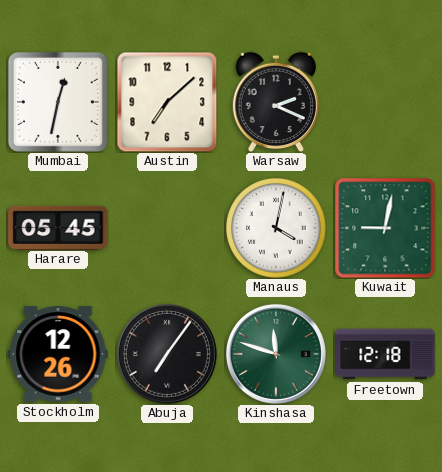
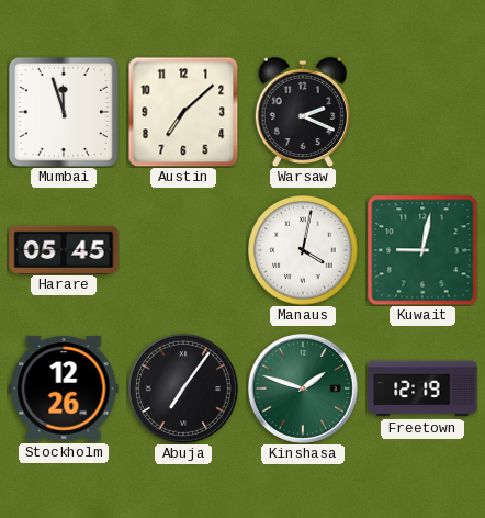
Mumbai: 12:32 -> 11:57
Kinshasa: 11:48 -> 1:48
Freetown: 12:18 -> 12:19
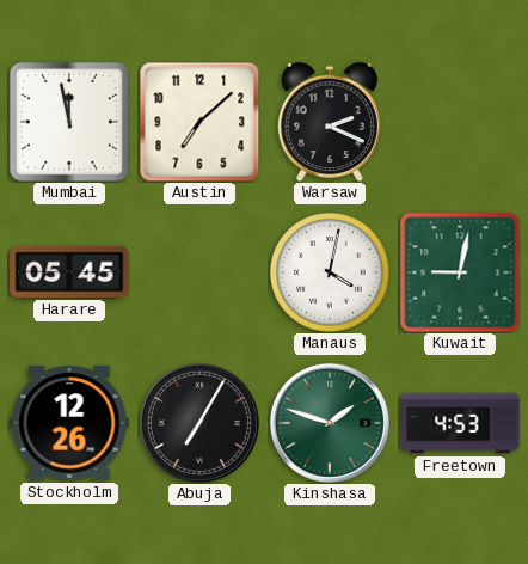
Mumbai: 11:57 -> 11:58
Abuja: 7:06 -> 7:05
Freetown: 12:19 -> 4:53
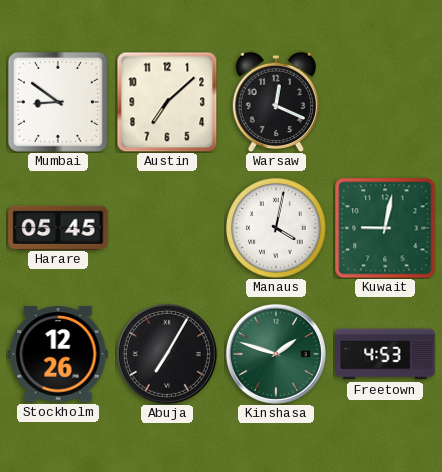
Mumbai: 11:58 -> 8:51
Warsaw: 2:19 -> 12:19
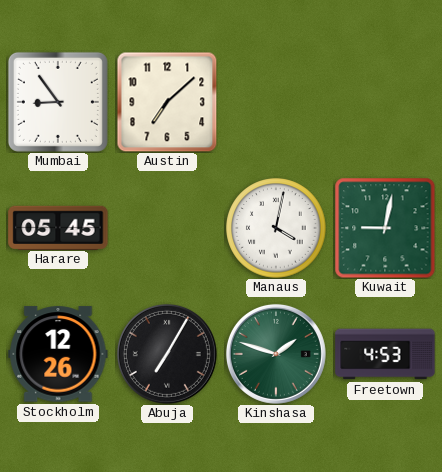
Mumbai: 8:51 -> 8:54
Warsaw: 12:19 -> none
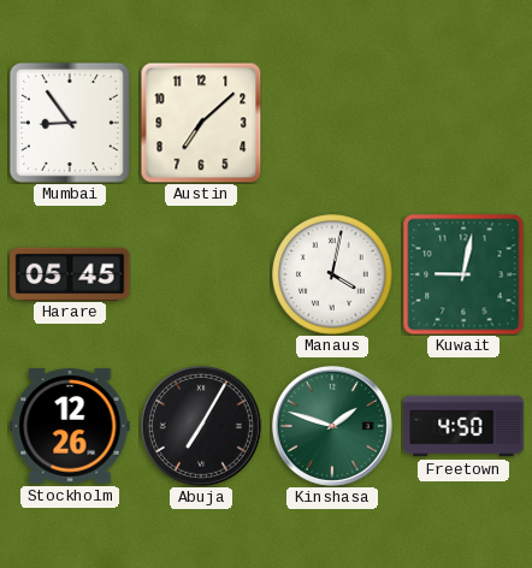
Freetown: 4:53 -> 4:50
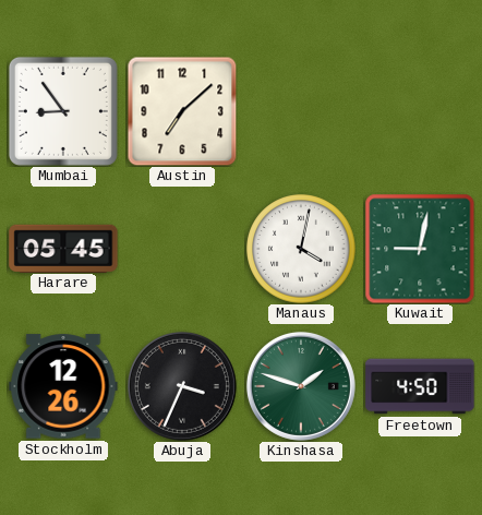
Abuja: 7:05 -> 3:34
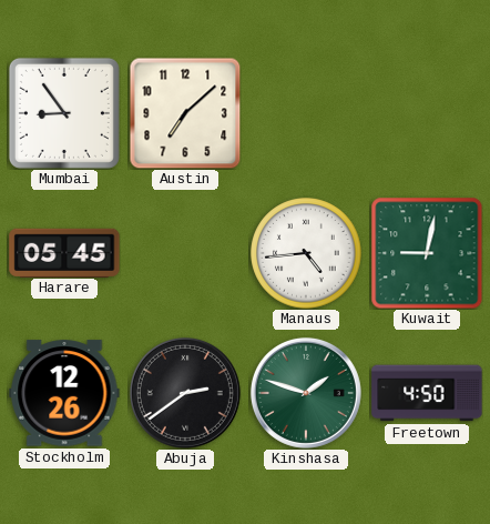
Manaus: 4:02 -> 4:44
Abuja: 3:34 -> 2:39
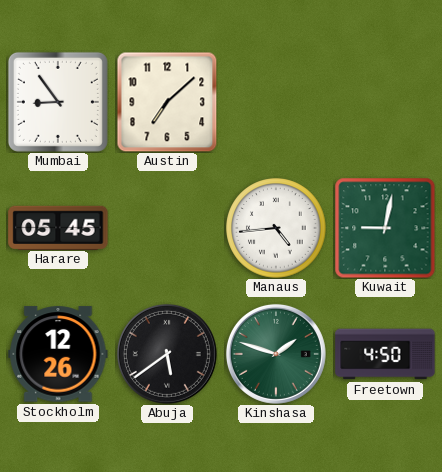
Abuja: 2:39 -> 5:39
